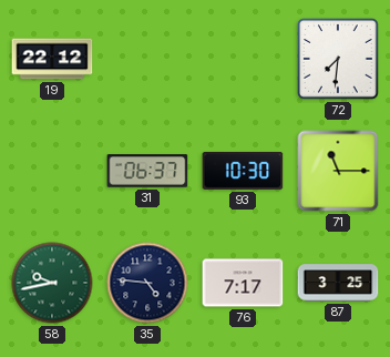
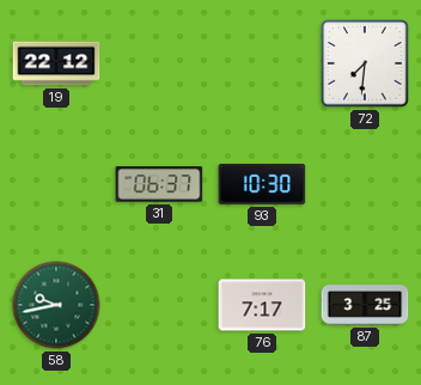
71: 11:15 -> none
35: 4:46 -> none
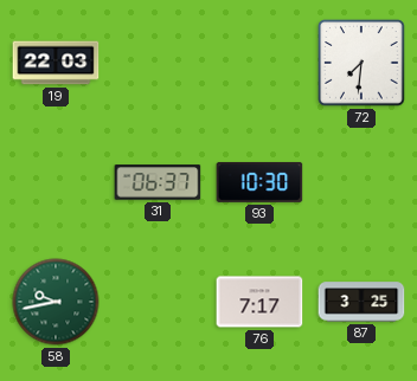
19: 22:12 -> 22:03
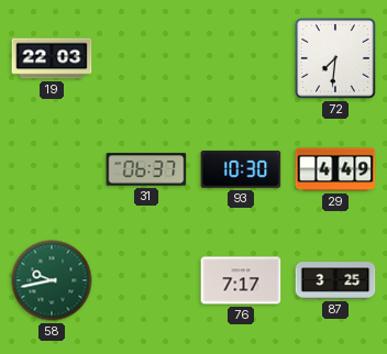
29: none -> 4:49
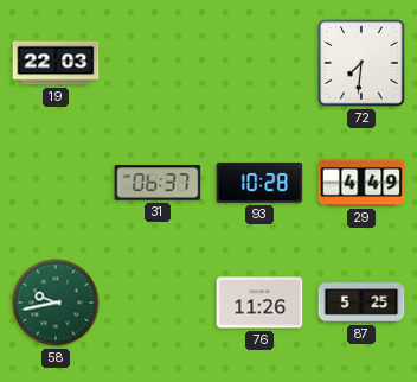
93: 10:30 -> 10:28
76: 7:17 -> 11:26
87: 3:25 -> 5:25
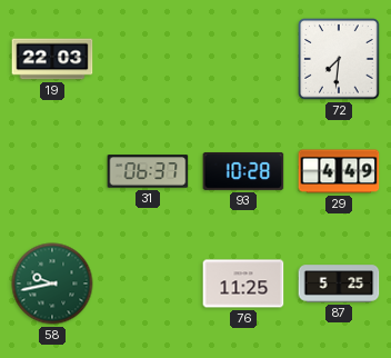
76: 11:26 -> 11:25
